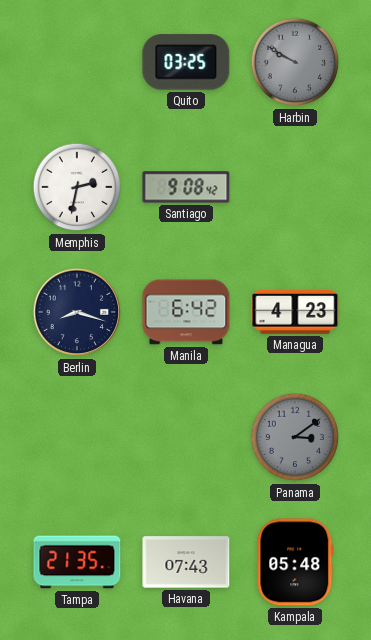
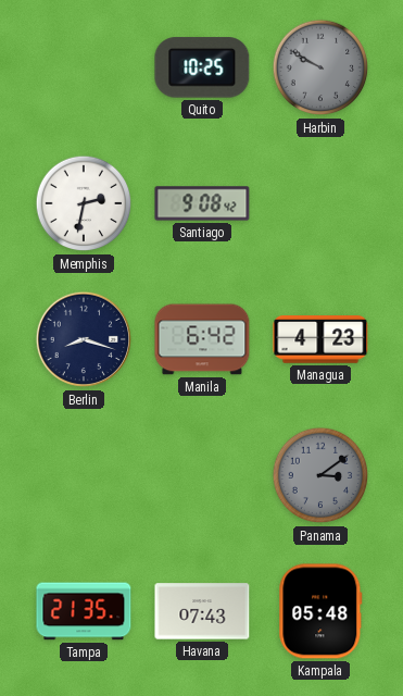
Quito: 03:25 -> 10:25
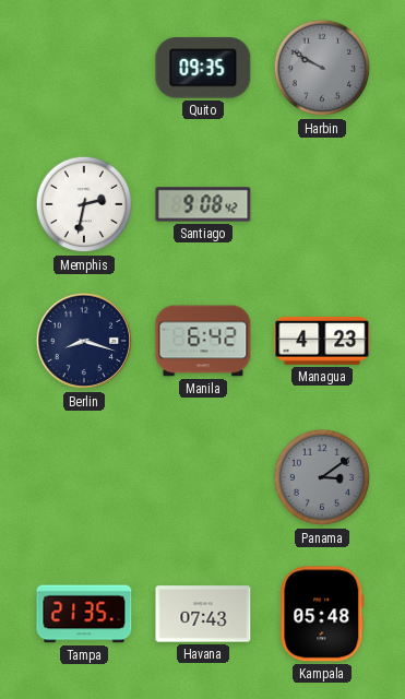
Quito: 10:25 -> 09:35
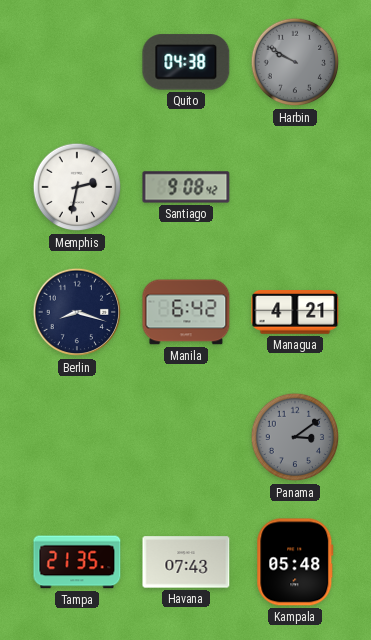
Quito: 09:35 -> 04:38
Managua: 4:23 -> 4:21
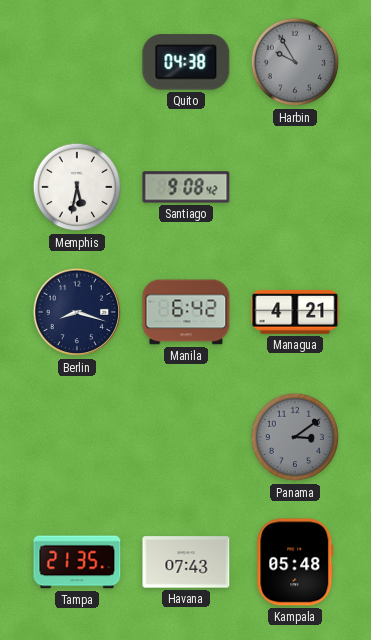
Harbin: 9:50 -> 9:55
Memphis: 2:32 -> 5:32
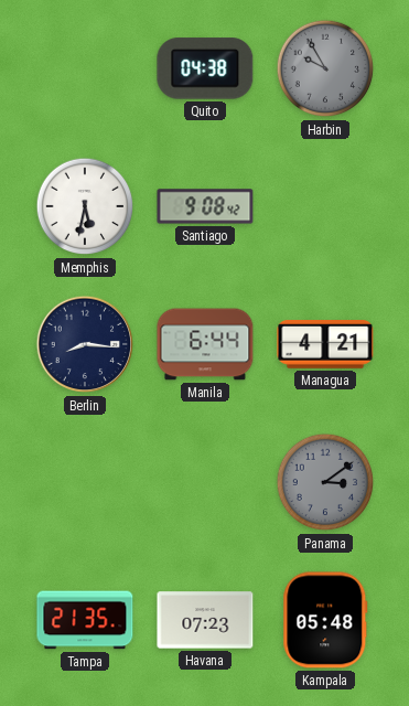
Berlin: 8:18 -> 8:16
Manila: 6:42 -> 6:44
Havana: 07:43 -> 07:23
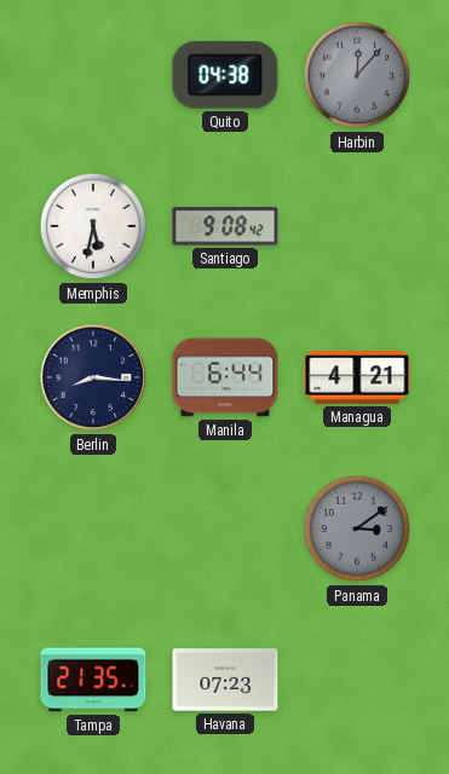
Harbin: 9:55 -> 12:07
Kampala: 05:48 -> none
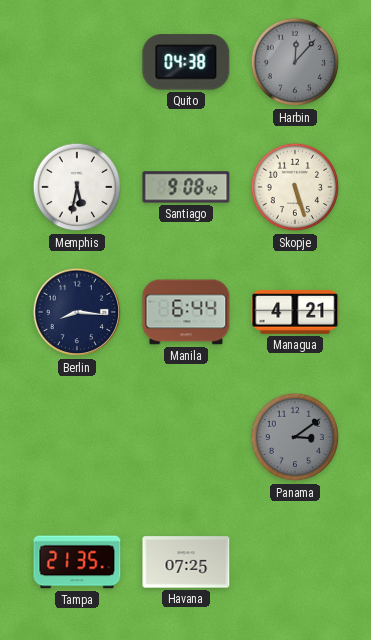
Skopje: none -> 5:27
Havana: 07:23 -> 07:25
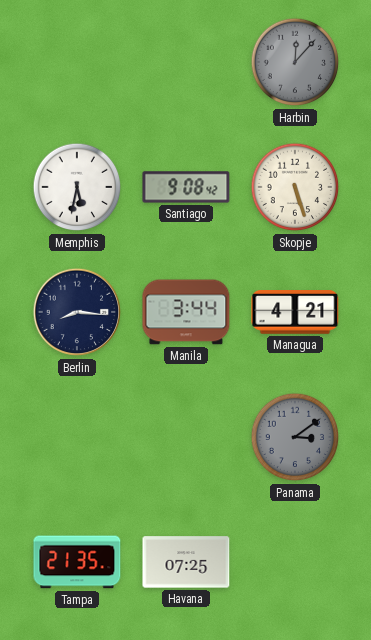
Quito: 04:38 -> none
Manila: 6:44 -> 3:44
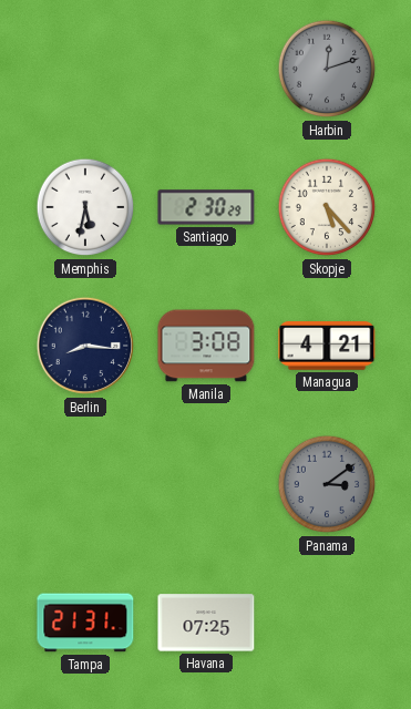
Harbin: 12:07 -> 12:12
Santiago: 9:08 -> 2:30
Skopje: 5:27 -> 5:23
Manila: 3:44 -> 3:08
Tampa: 21:35 -> 21:31
